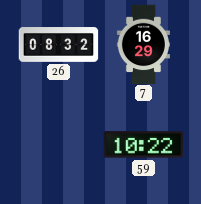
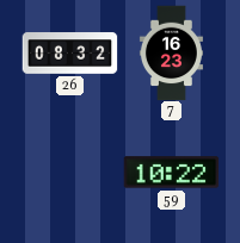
7: 16:29 -> 16:23
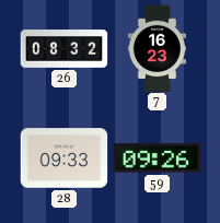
28: none -> 09:33
59: 10:22 -> 09:26
